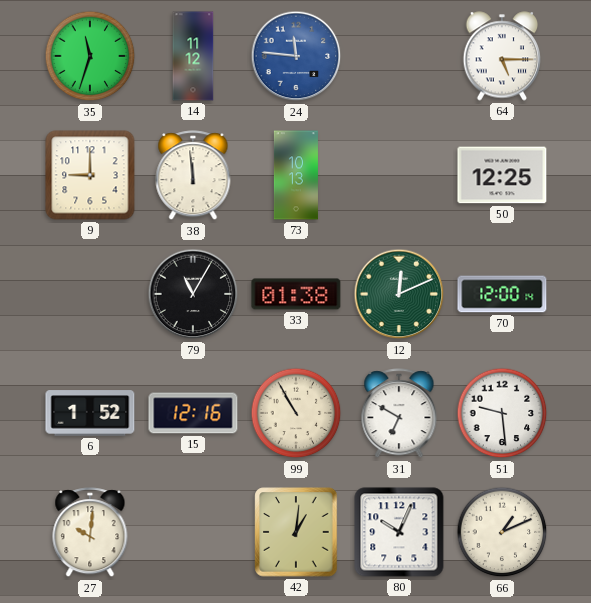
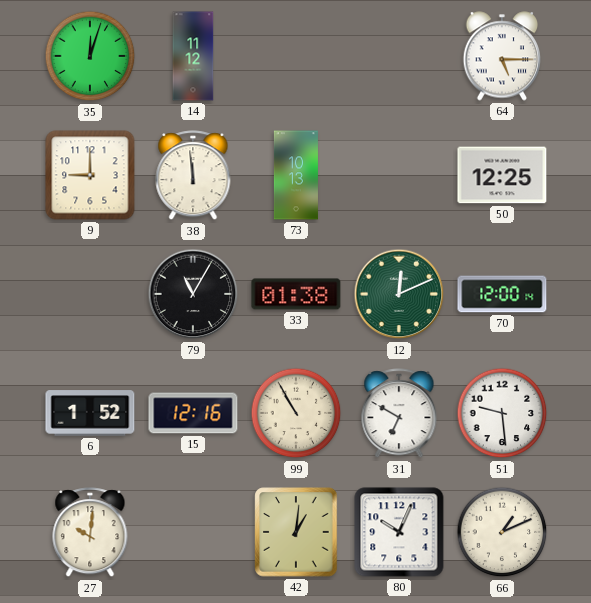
35: 11:33 -> 12:03
24: 11:46 -> none
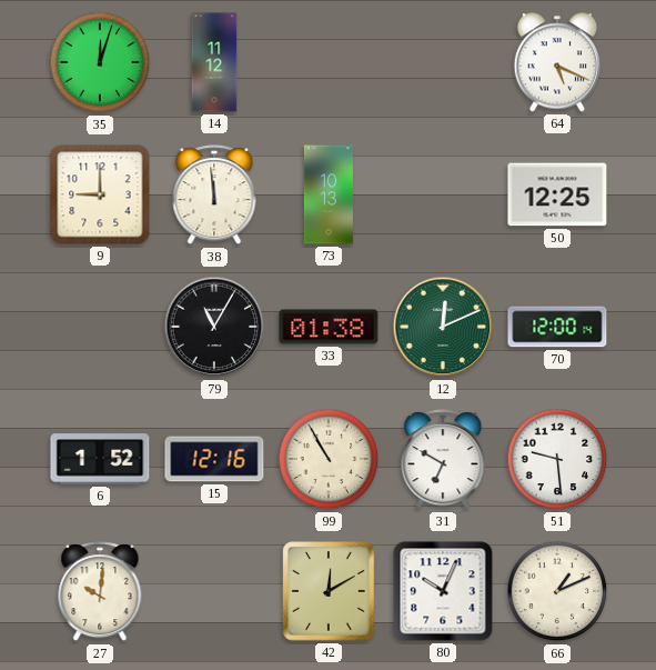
64: 5:15 -> 5:19
42: 1:01 -> 12:10
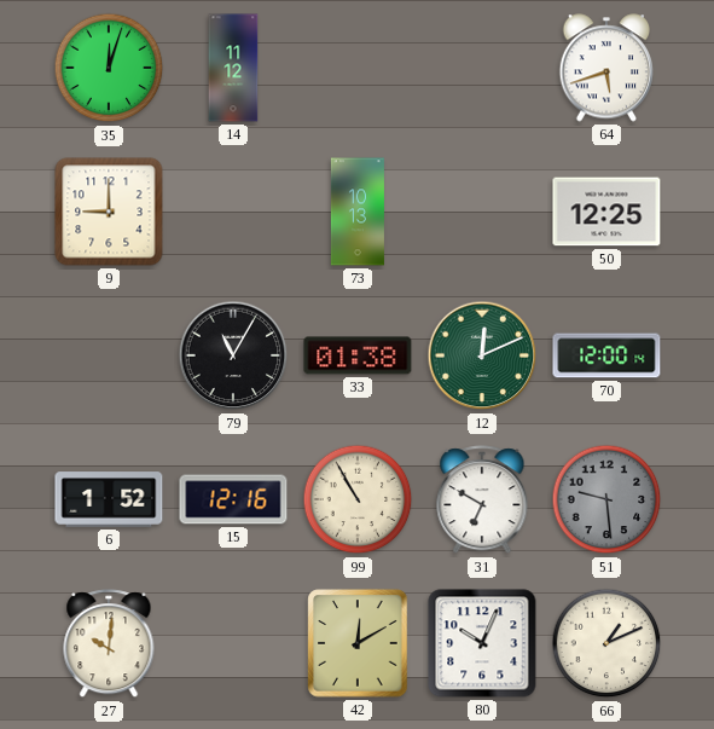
64: 5:19 -> 5:42
38: 11:59 -> none
51 dial: white -> grey
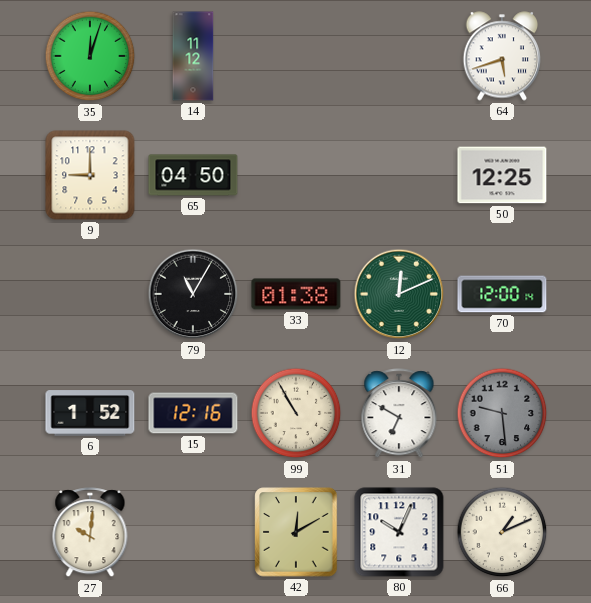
65: none -> 04:50
73: 10:13 -> none
